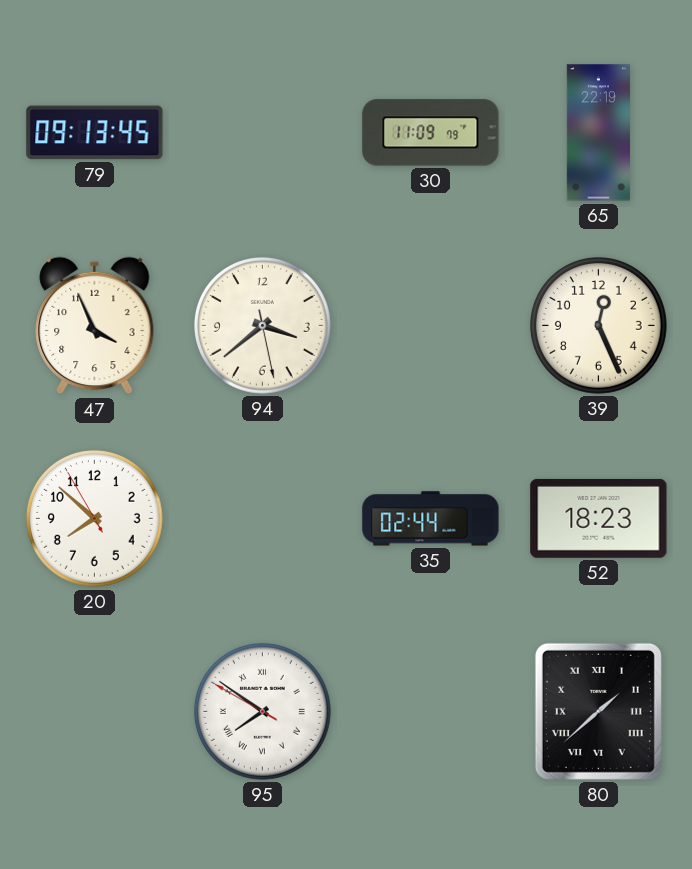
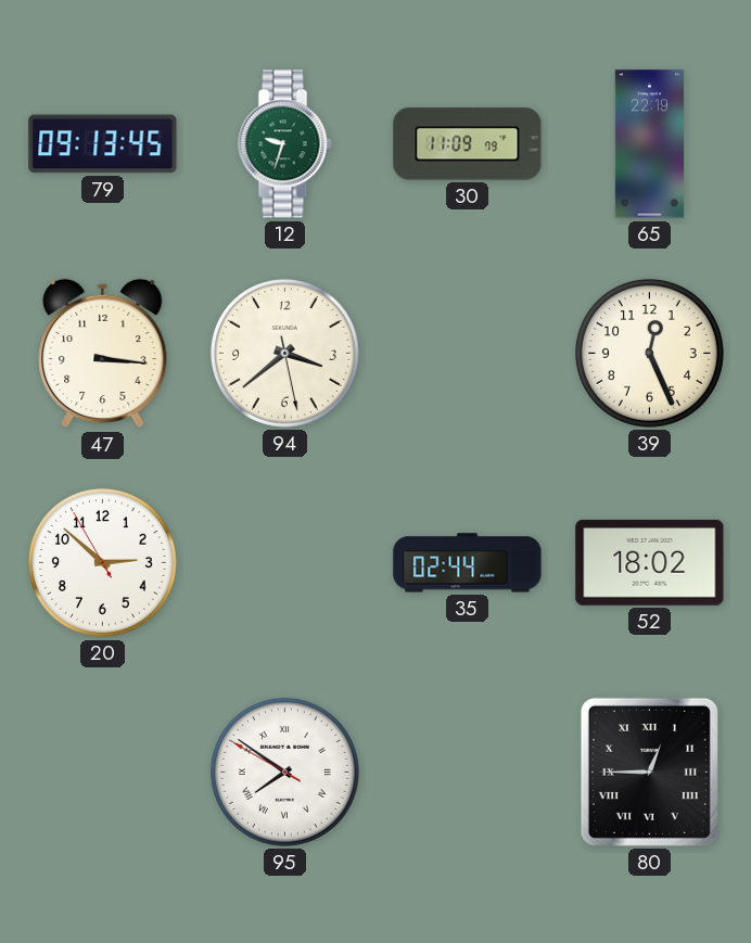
12: none -> 9:33
47: 3:56 -> 3:16
20: 7:51 -> 2:51
52: 18:23 -> 18:02
80: 1:38 -> 12:45
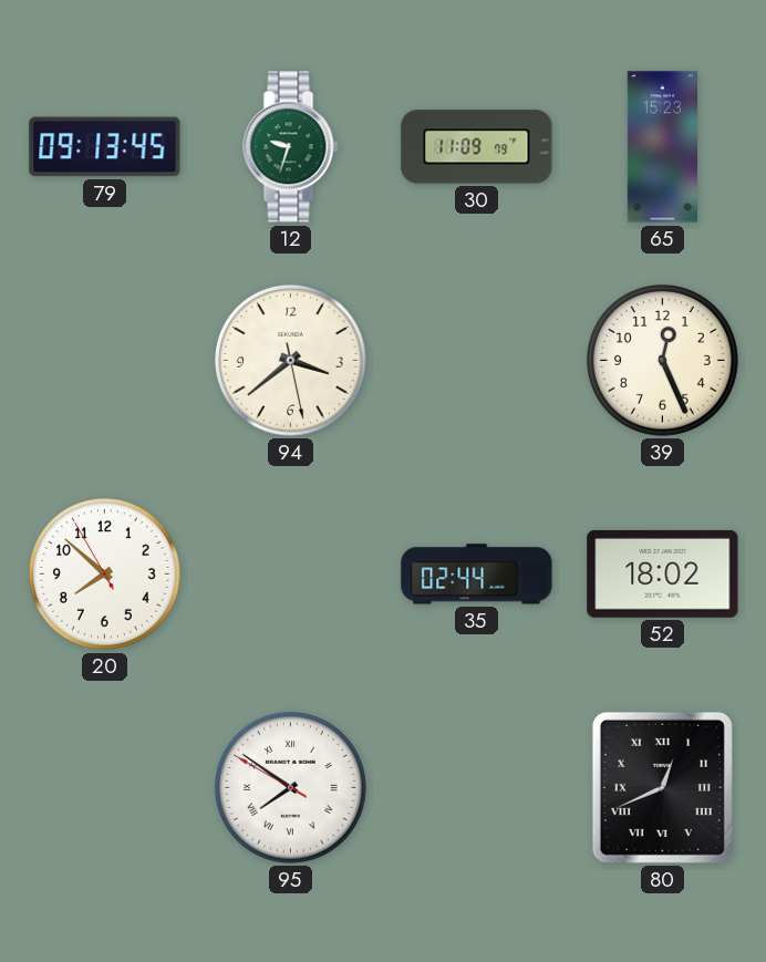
65: 22:19 -> 15:23
47: 3:16 -> none
20: 2:51 -> 7:51
80: 12:45 -> 12:41
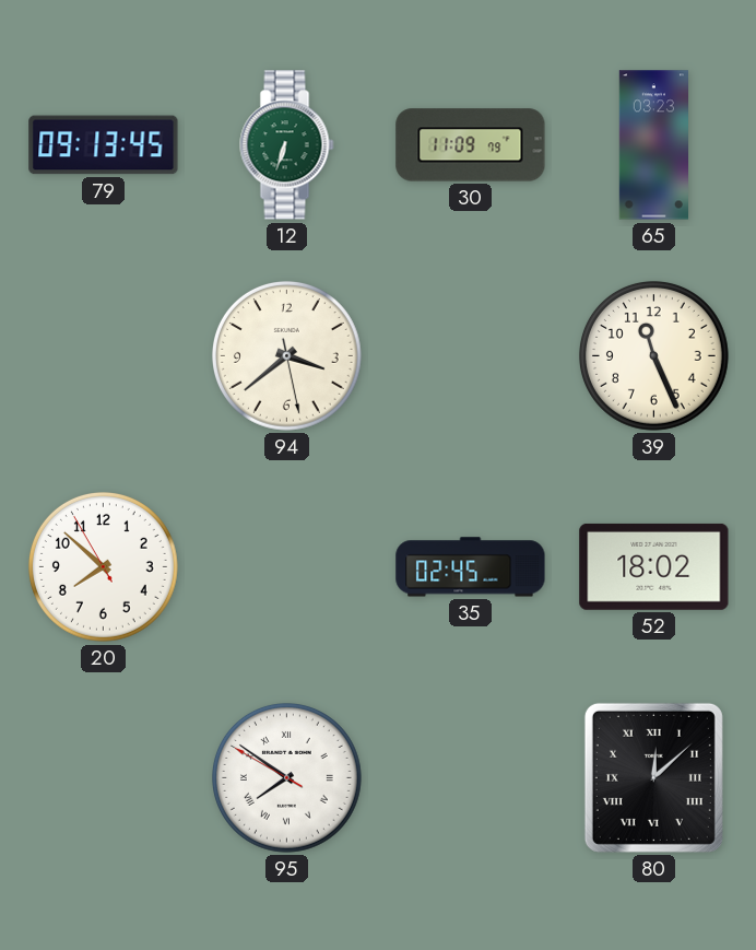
12: 9:33 -> 6:33
65: 15:23 -> 03:23
39: 12:26 -> 11:26
35: 02:44 -> 02:45
80: 12:41 -> 12:08
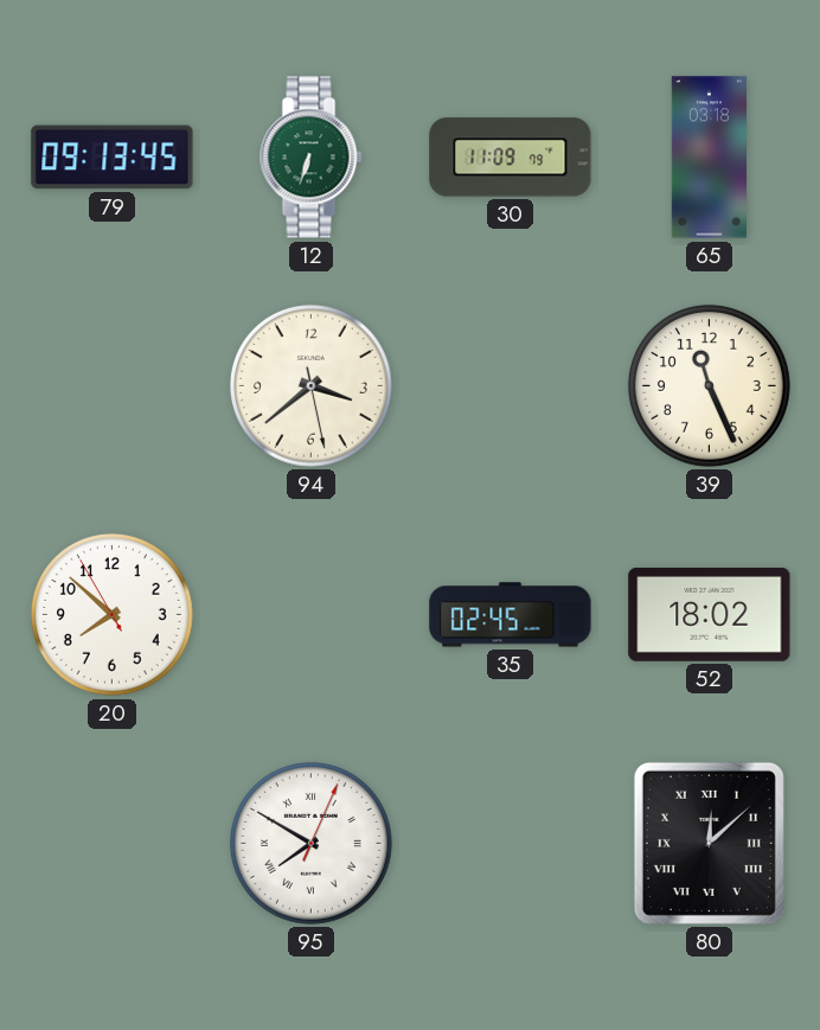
65: 03:23 -> 03:18
95: 7:50:50 -> 7:50:04
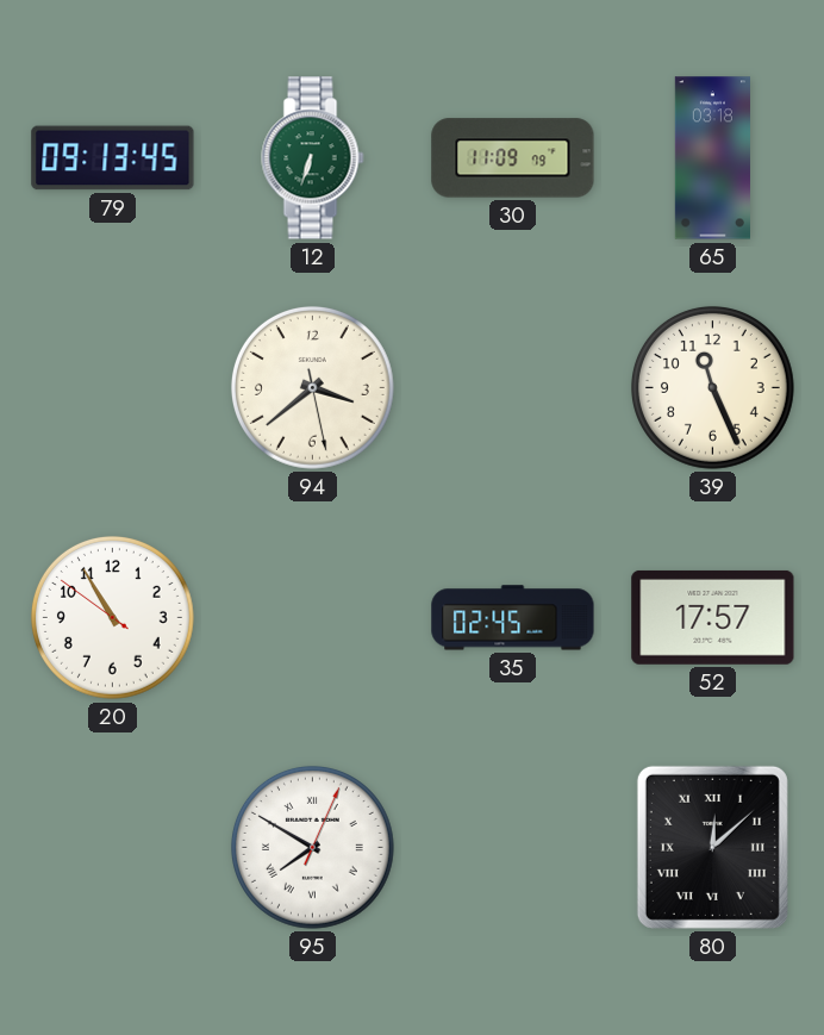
20: 7:51 -> 10:54
52: 18:02 -> 17:57
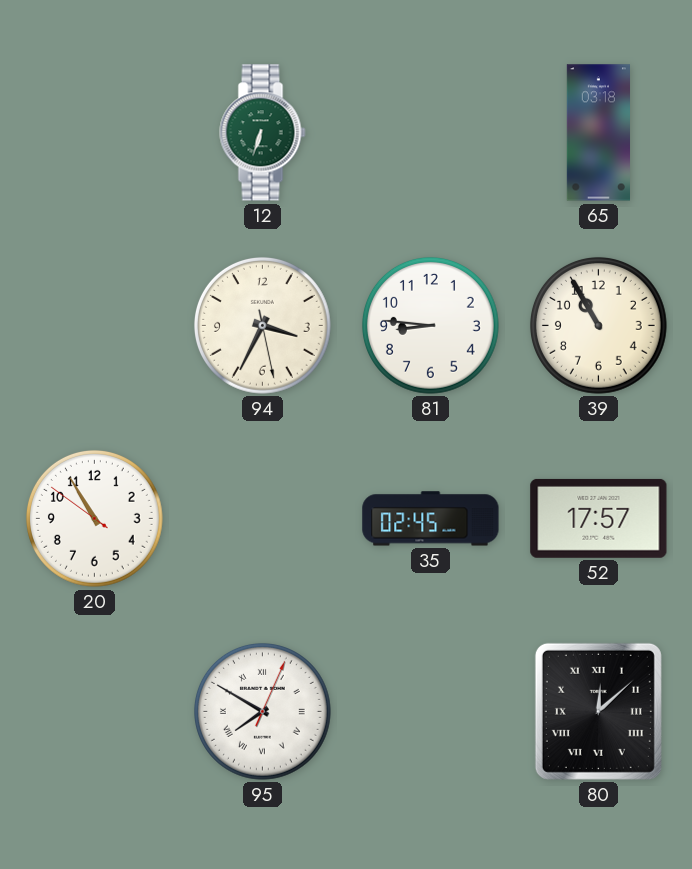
79: 09:13 -> none
30: 11:09 -> none
94: 3:38 -> 3:34
81: none -> 8:46
39: 11:26 -> 10:55
